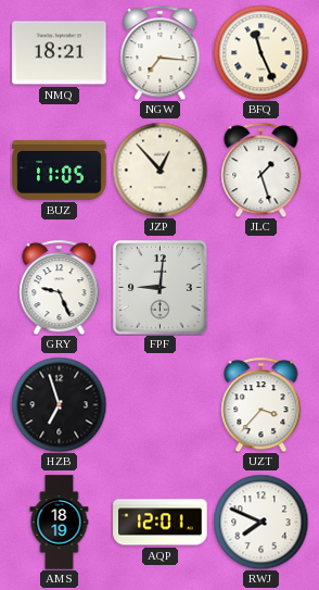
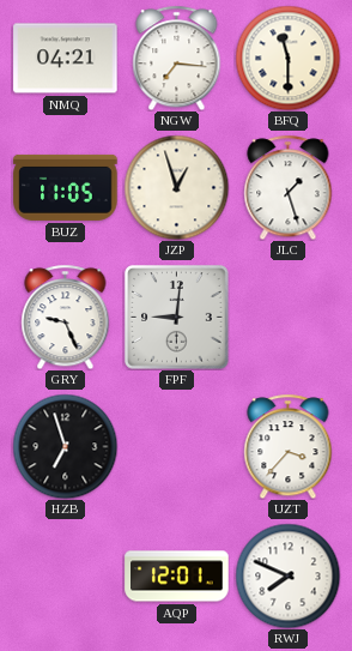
NMQ: 18:21 -> 04:21
BFQ: 11:26 -> 11:30
JZP: 12:53 -> 12:57
AMS: 18:19 -> none
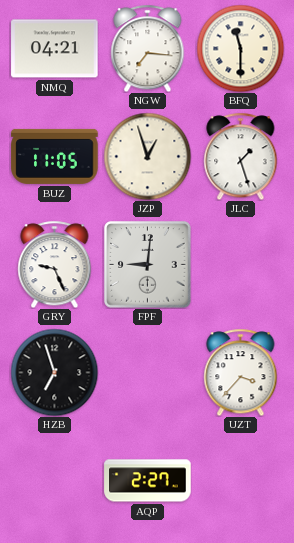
AQP: 12:01 -> 2:27
RWJ: 7:49 -> none
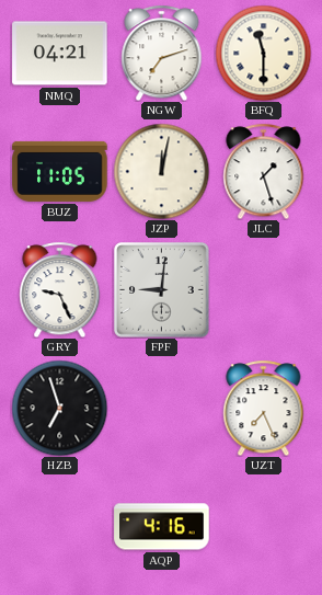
NGW: 7:16 -> 7:12
JZP: 12:57 -> 12:02
UZT: 3:37 -> 7:26
AQP: 2:27 -> 4:16
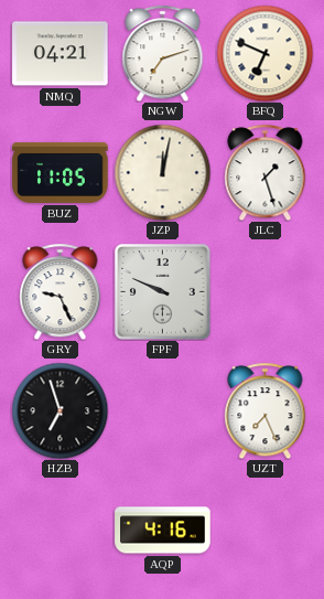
BFQ: 11:30 -> 6:49
FPF: 9:01 -> 9:49
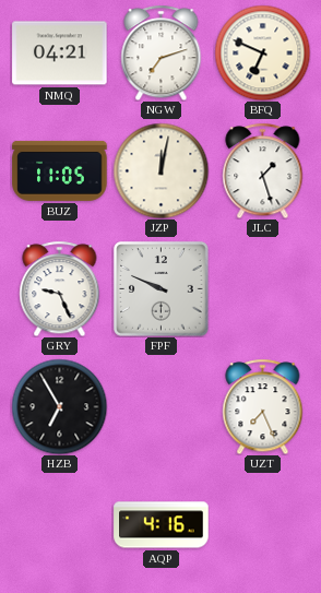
HZB: 6:57 -> 6:55
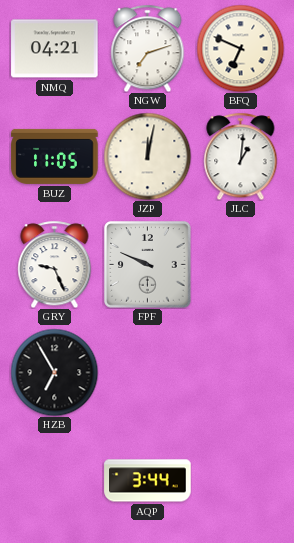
JLC: 1:27 -> 1:01
UZT: 7:26 -> none
AQP: 4:16 -> 3:44
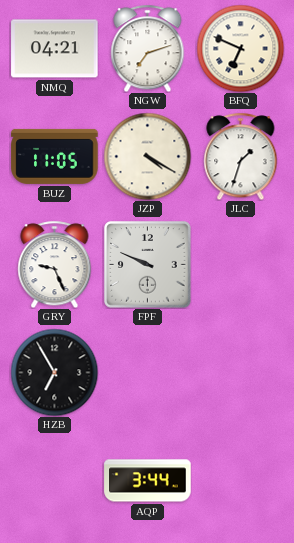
JZP: 12:02 -> 4:20
JLC: 1:01 -> 1:33
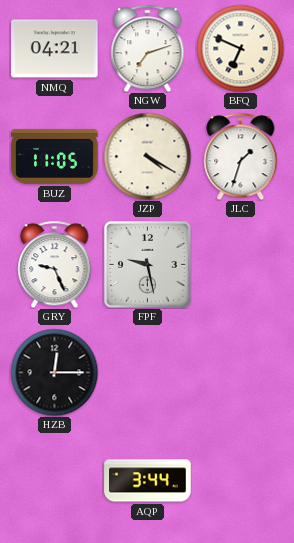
FPF: 9:49 -> 9:28
HZB: 6:55 -> 12:15
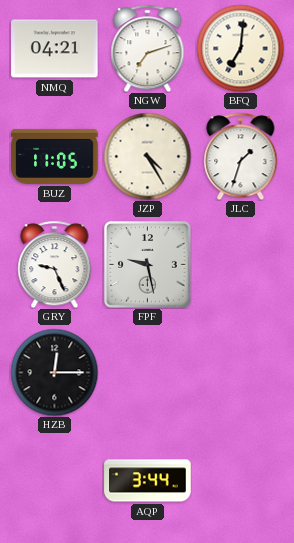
BFQ: 6:49 -> 7:01
JZP: 4:20 -> 4:25
